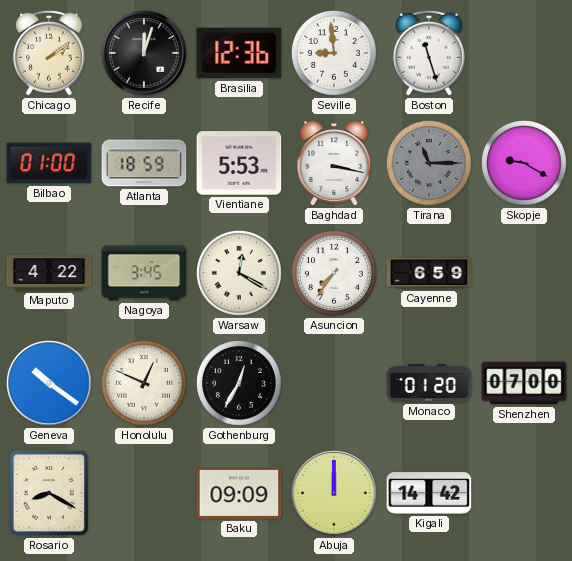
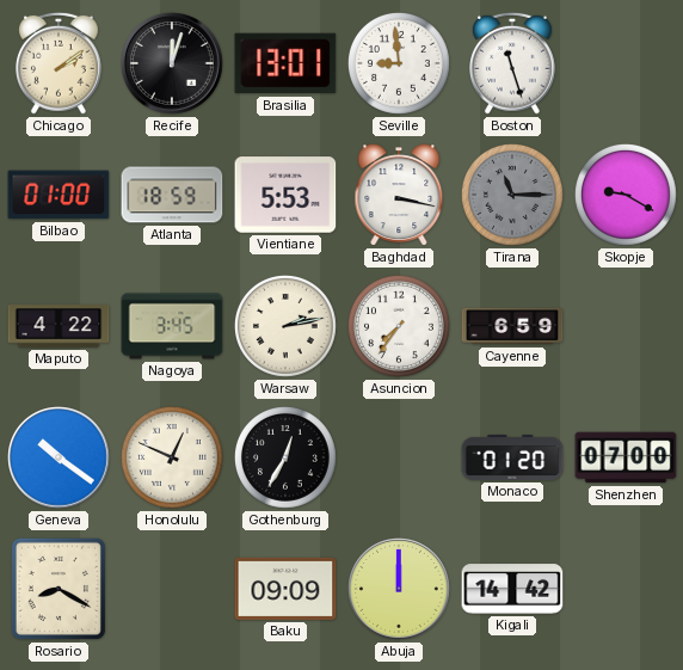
Brasilia: 12:36 -> 13:01
Warsaw: 12:20 -> 2:13
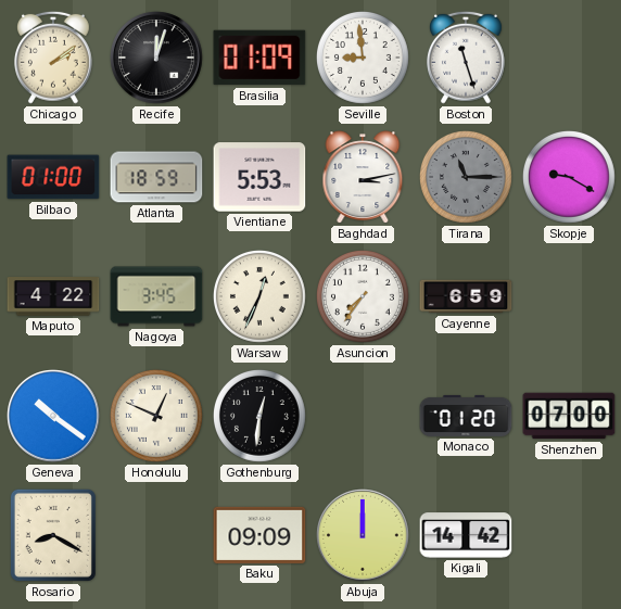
Brasilia: 13:01 -> 01:09
Baghdad: 3:17 -> 3:13
Warsaw: 2:13 -> 12:34
Gothenburg: 12:35 -> 12:31
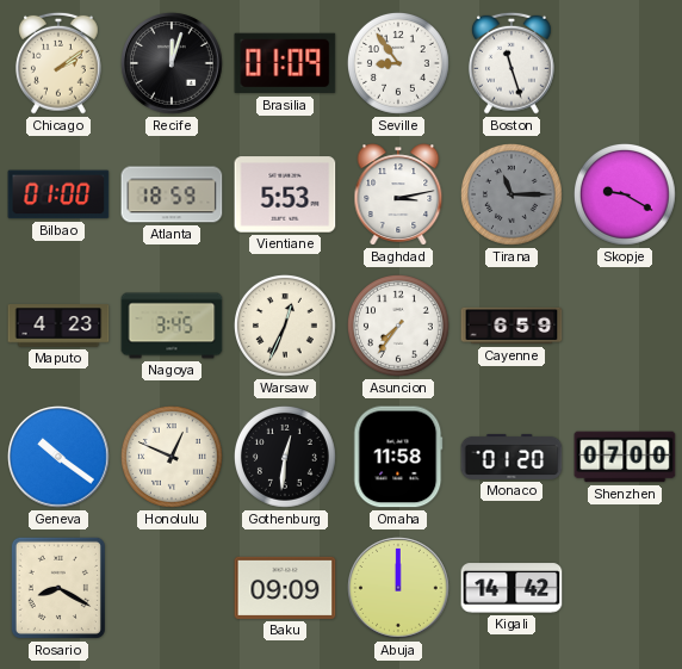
Seville: 8:59 -> 8:54
Maputo: 4:22 -> 4:23
Omaha: none -> 11:58
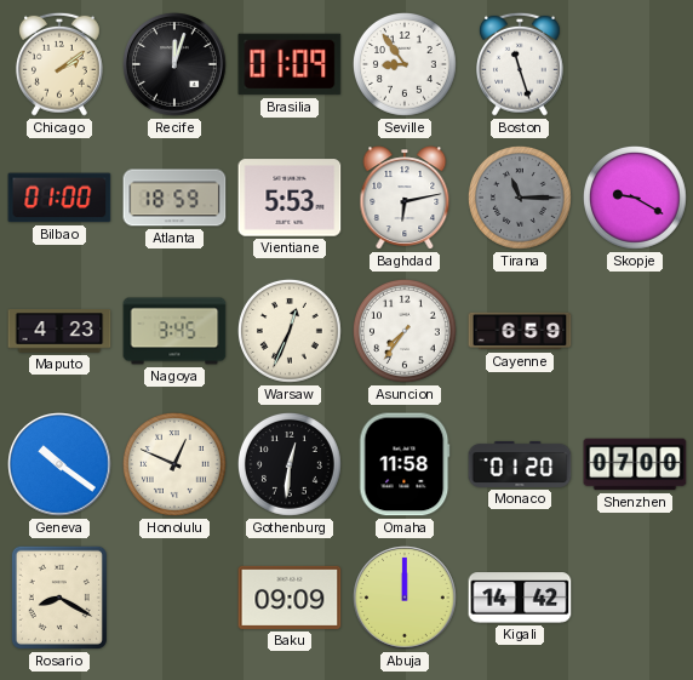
Baghdad: 3:13 -> 6:13
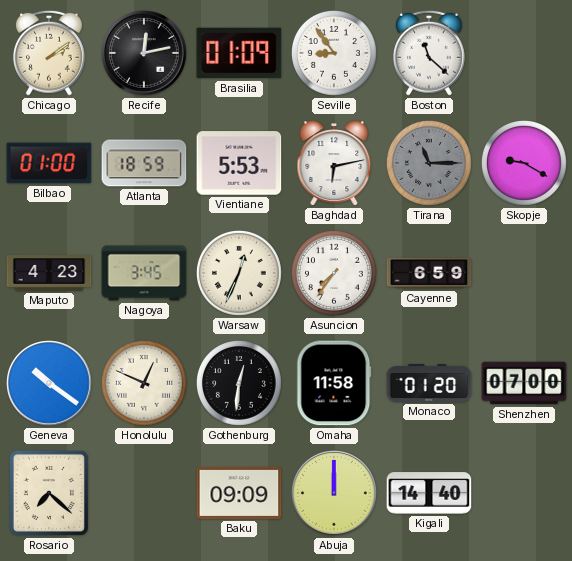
Recife: 12:03 -> 12:13
Boston: 11:27 -> 11:22
Rosario: 8:20 -> 7:22
Kigali: 14:42 -> 14:40
